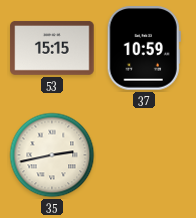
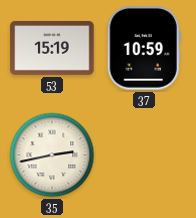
53: 15:15 -> 15:19
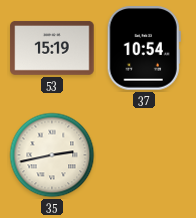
37: 10:59 -> 10:54
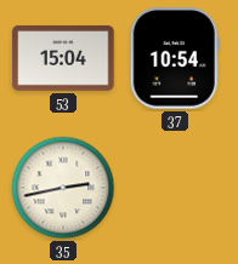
53: 15:19 -> 15:04
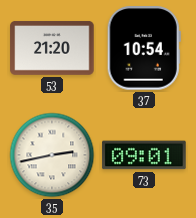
53: 15:04 -> 21:20
73: none -> 09:01
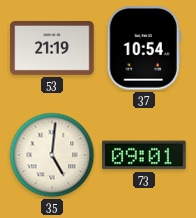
53: 21:20 -> 21:19
35: 2:43 -> 5:01
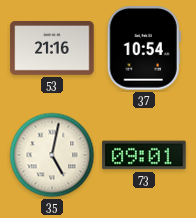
53: 21:19 -> 21:16
35: 5:01 -> 5:02
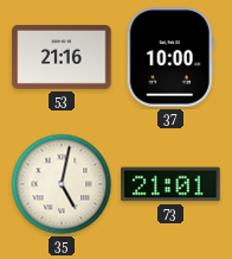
37: 10:54 -> 10:00
73: 09:01 -> 21:01
